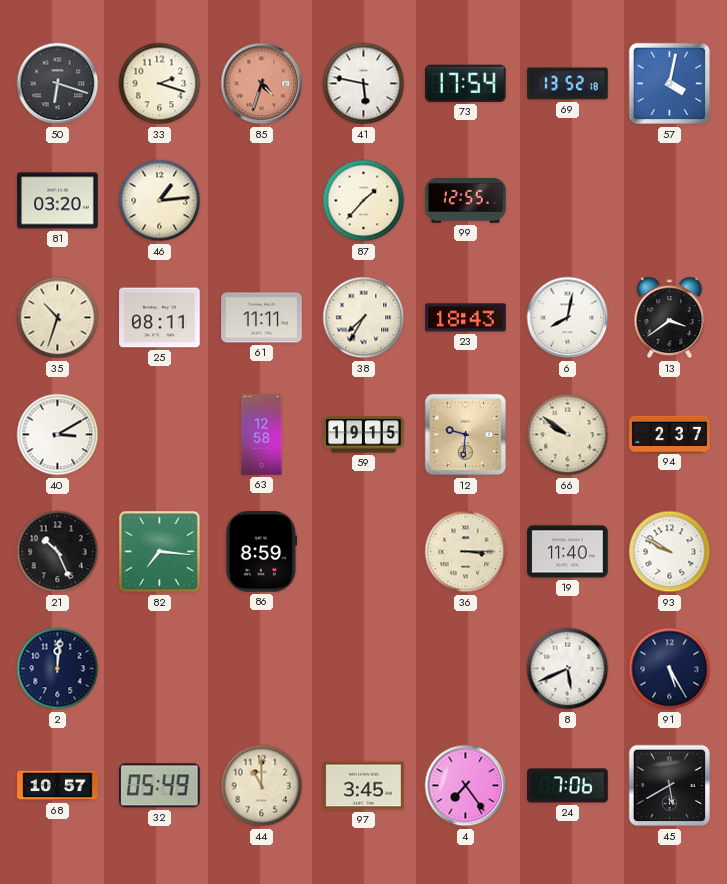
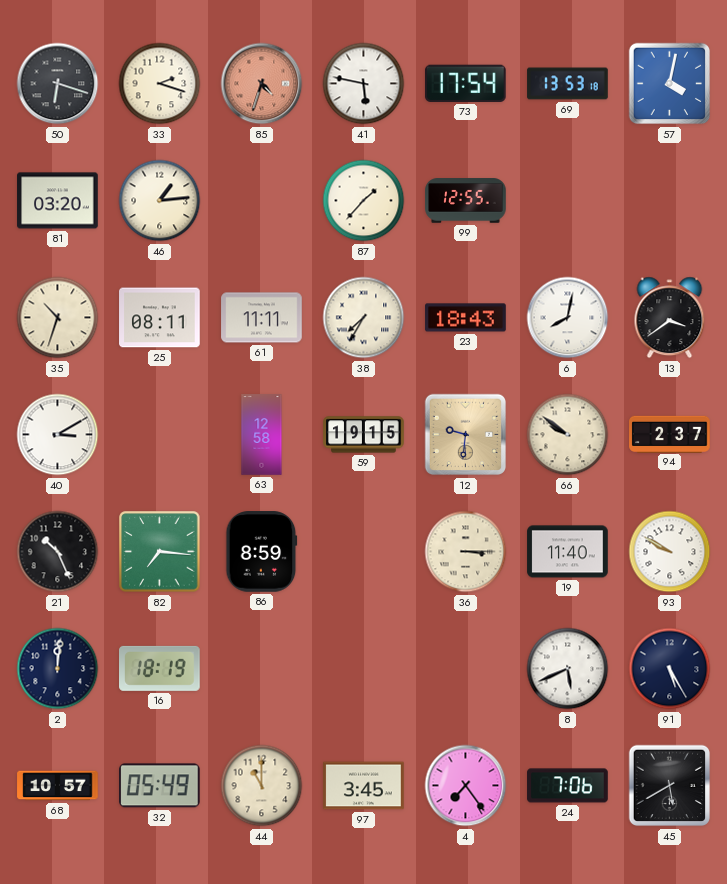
69: 13:52 -> 13:53
16: none -> 18:19
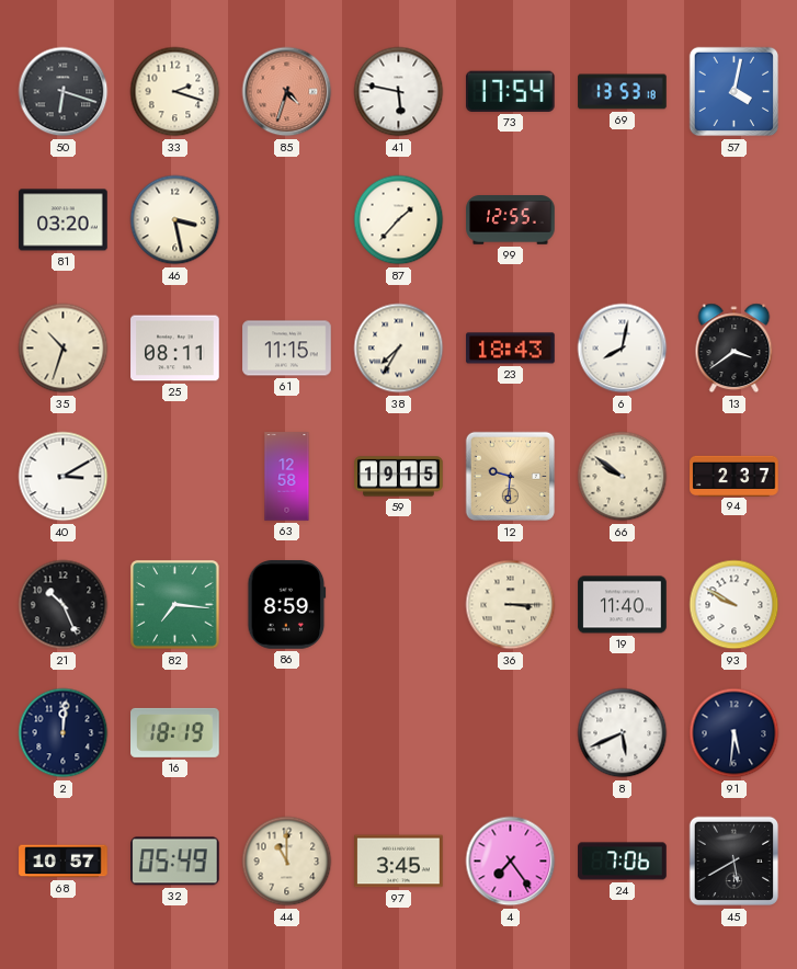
46: 1:14 -> 3:28
61: 11:11 -> 11:15
91: 5:25 -> 5:31
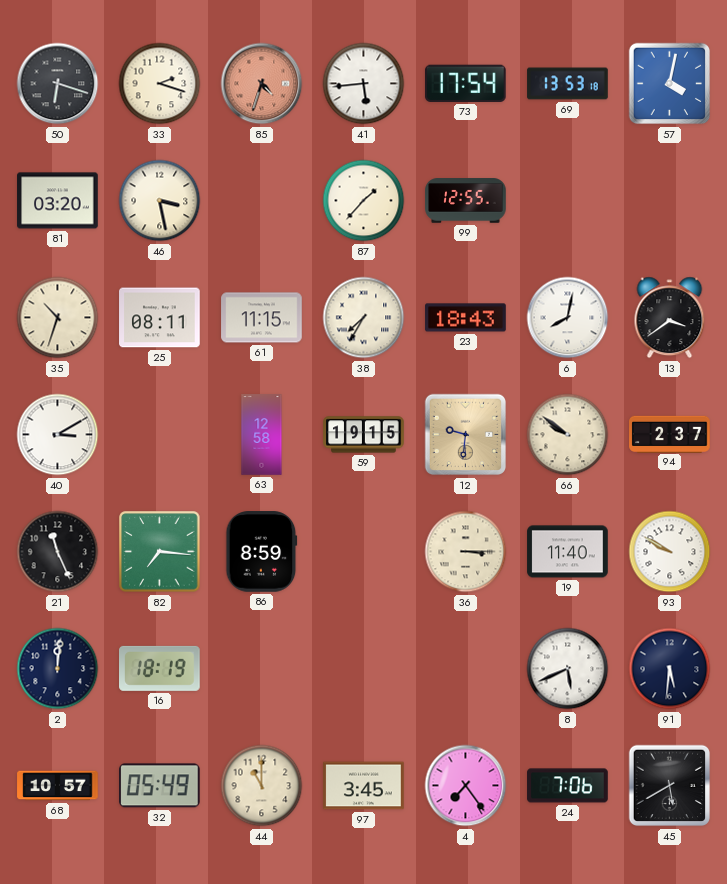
41: 5:47 -> 5:44
21: 10:26 -> 11:26
